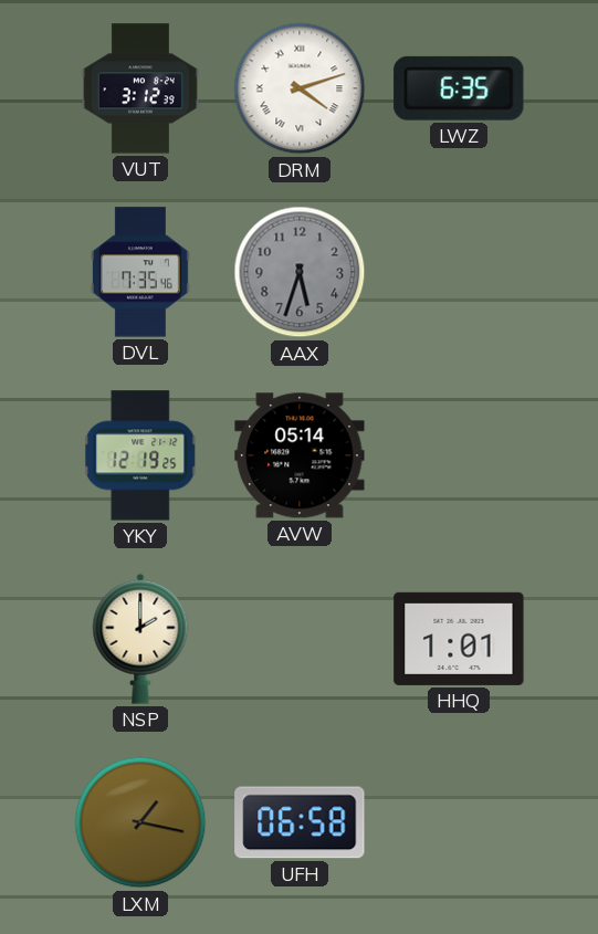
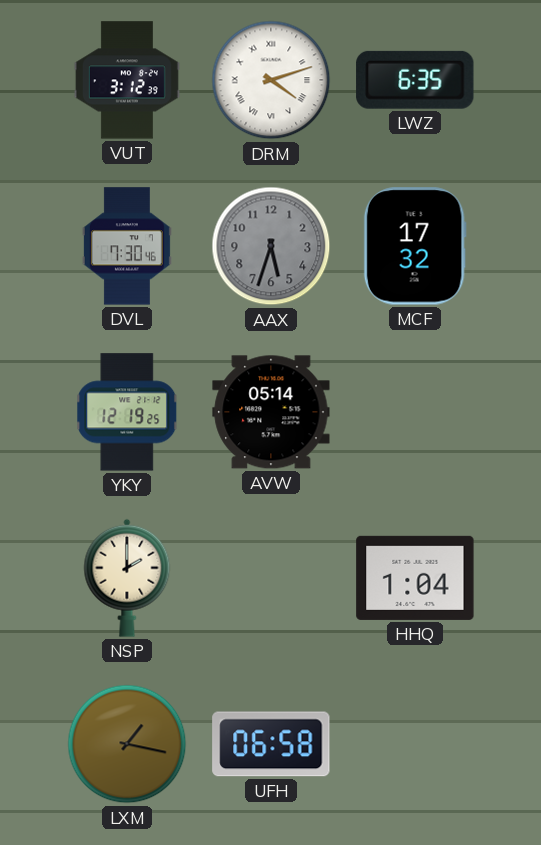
DVL: 7:35 -> 7:30
MCF: none -> 17:32
HHQ: 1:01 -> 1:04
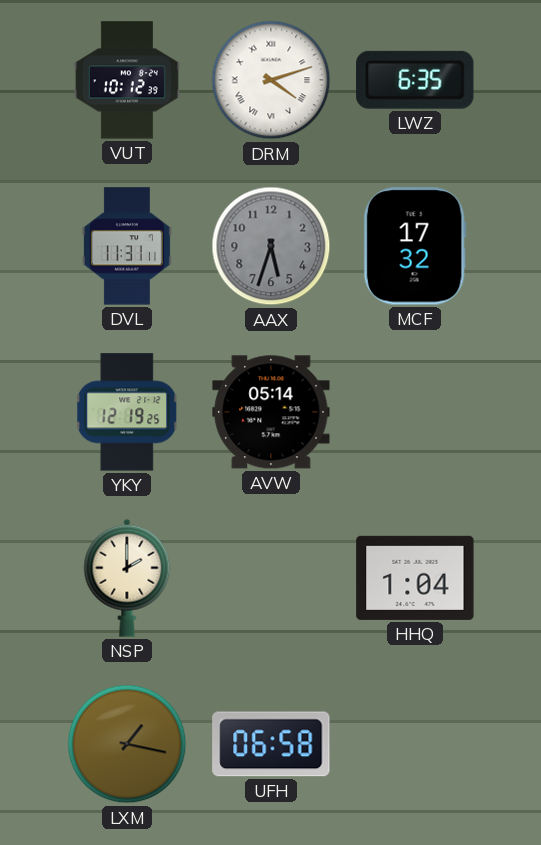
VUT: 3:12 -> 10:12
DVL: 7:30 -> 11:31
